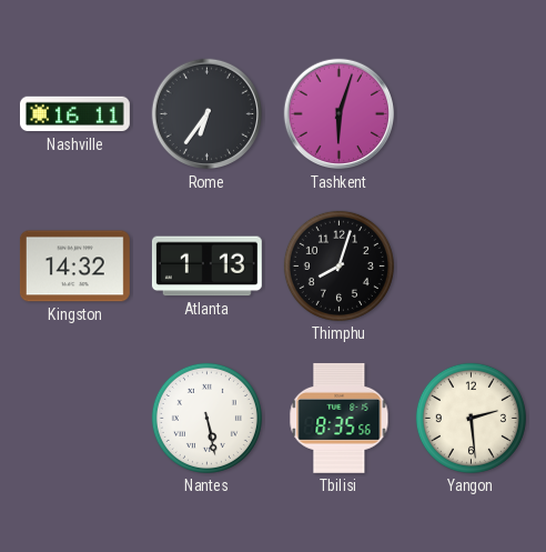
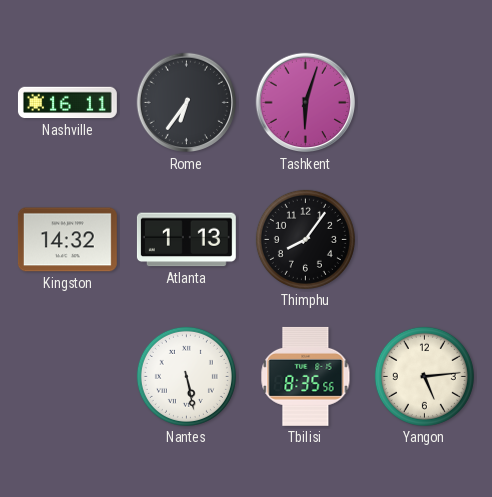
Thimphu: 8:03 -> 8:06
Yangon: 2:29 -> 5:14
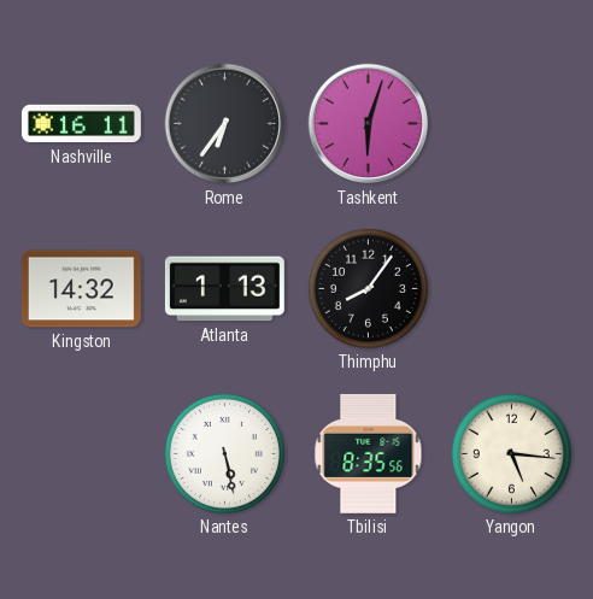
Yangon: 5:14 -> 5:16
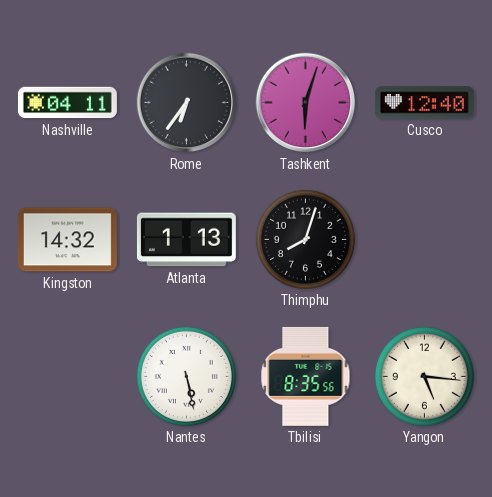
Nashville: 16:11 -> 04:11
Cusco: none -> 12:40
Thimphu: 8:06 -> 8:03
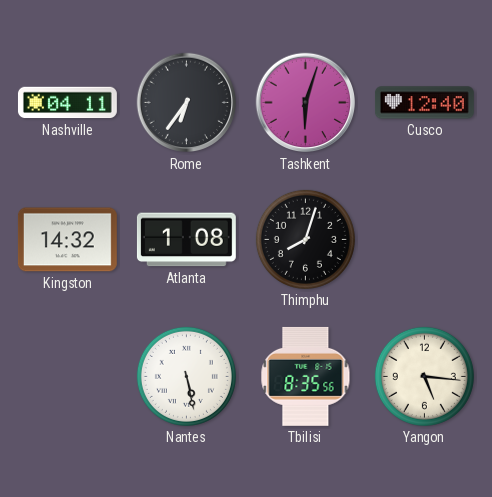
Atlanta: 1:13 -> 1:08
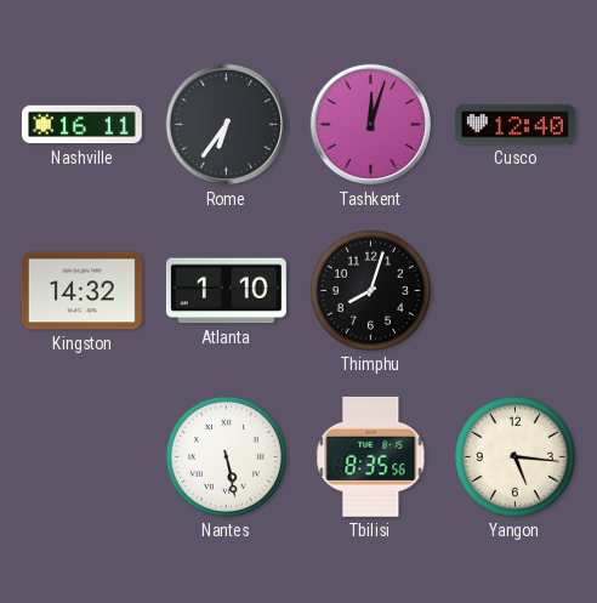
Nashville: 04:11 -> 16:11
Tashkent: 6:03 -> 12:03
Atlanta: 1:08 -> 1:10
